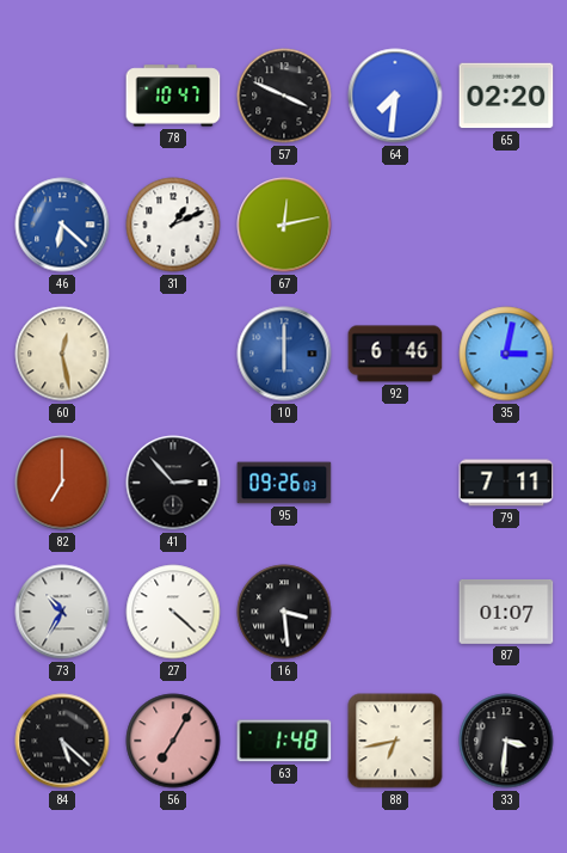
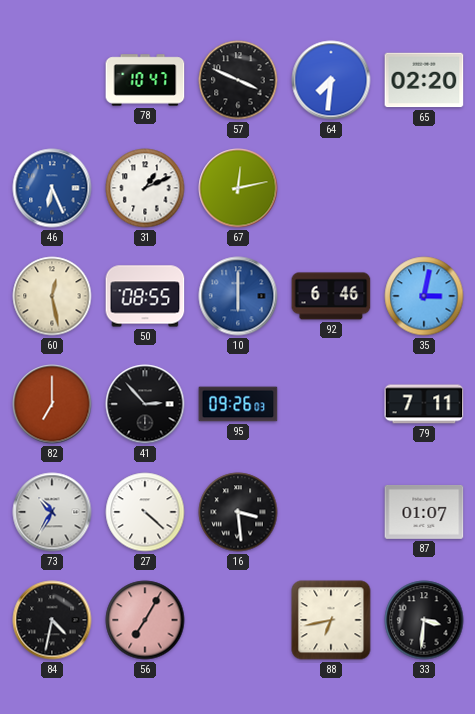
46: 6:22 -> 6:26
50: none -> 08:55
84: 5:22 -> 4:32
63: 1:48 -> none
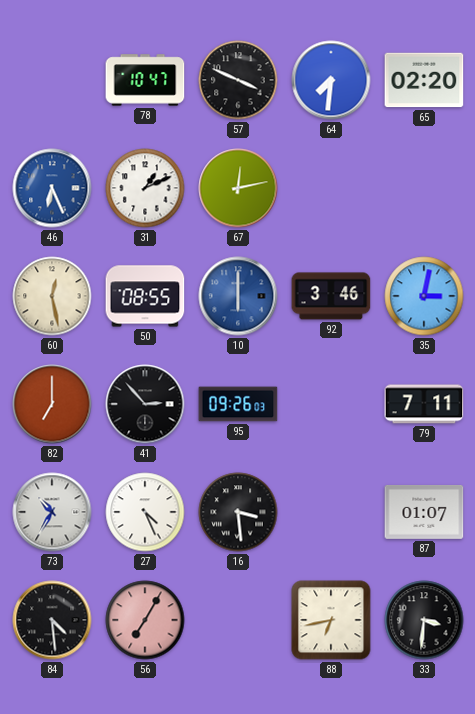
92: 6:46 -> 3:46
27: 4:22 -> 4:26
84: 4:32 -> 4:29
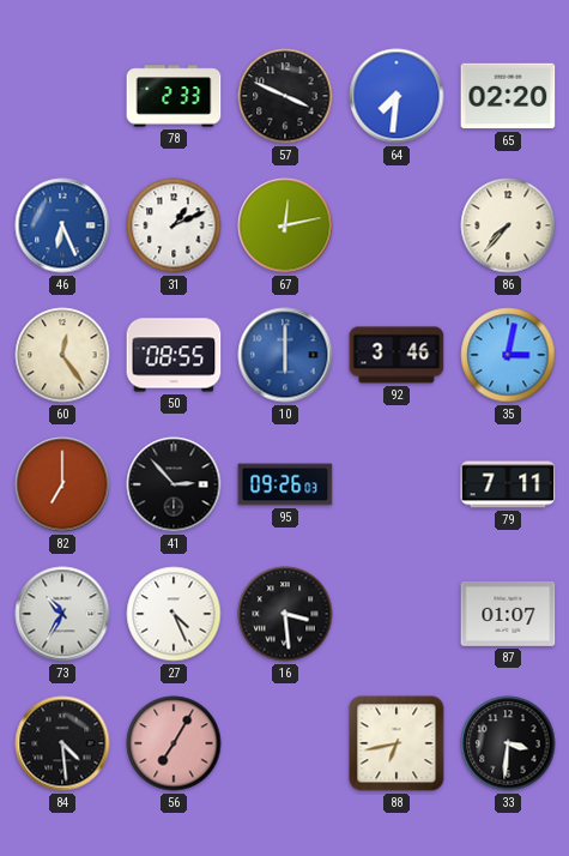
78: 10:47 -> 2:33
86: none -> 7:37
60: 12:28 -> 12:24
